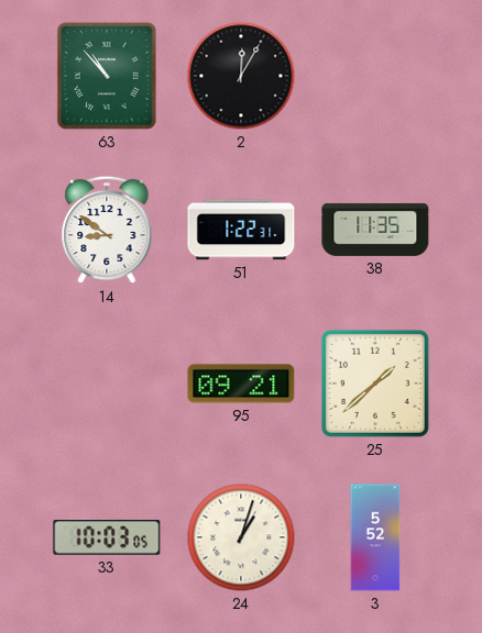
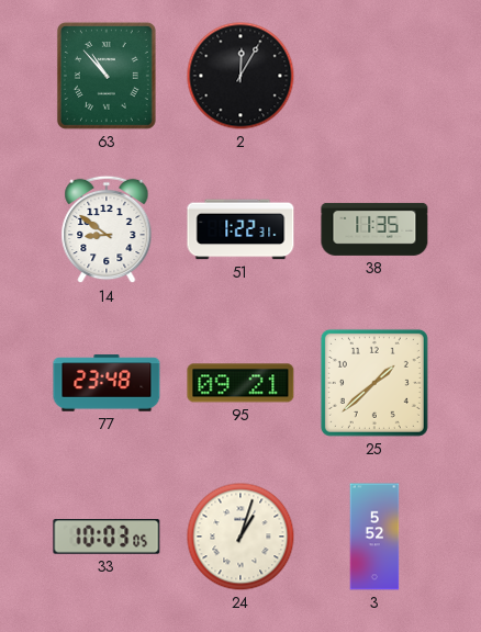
77: none -> 23:48
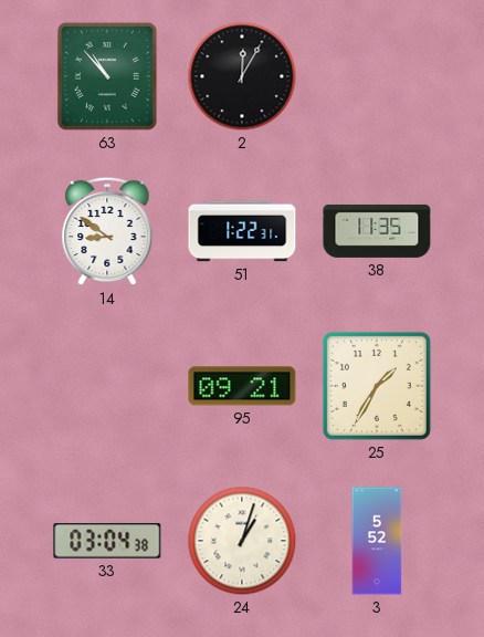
77: 23:48 -> none
25: 1:38 -> 1:35
33: 10:03 -> 03:04
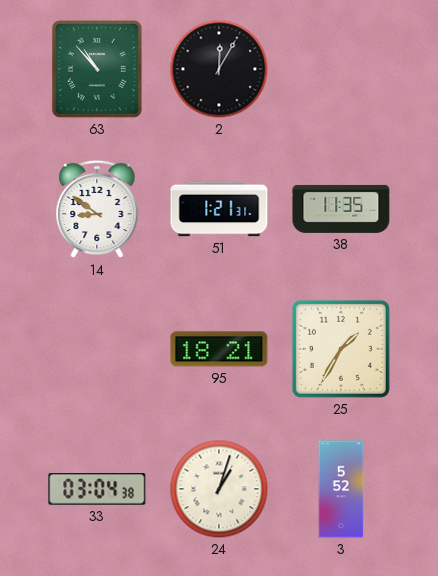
51: 1:22 -> 1:21
95: 09:21 -> 18:21
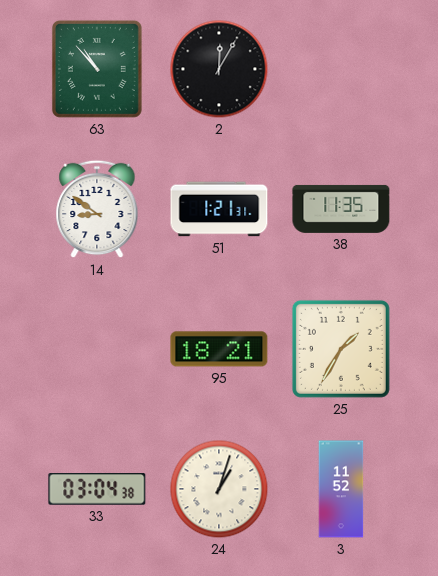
3: 5:52 -> 11:52
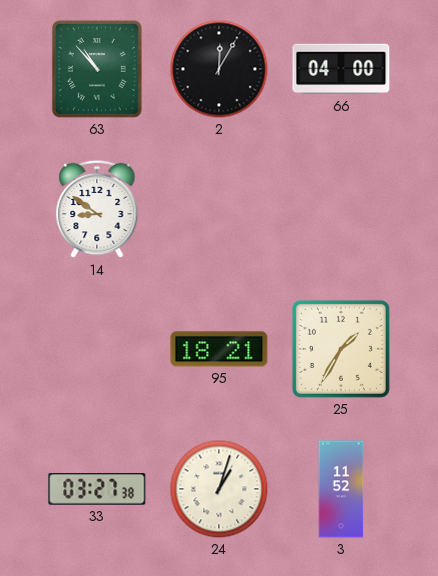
66: none -> 04:00
51: 1:21 -> none
38: 11:35 -> none
33: 03:04 -> 03:27
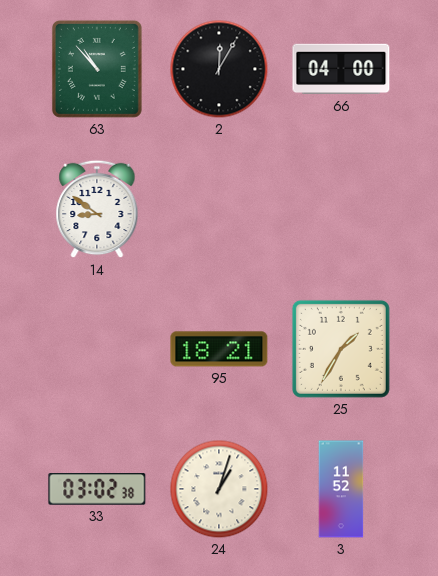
33: 03:27 -> 03:02
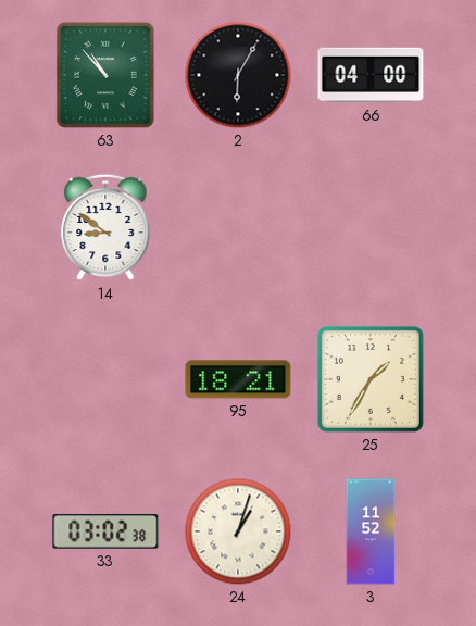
2: 12:05 -> 6:05
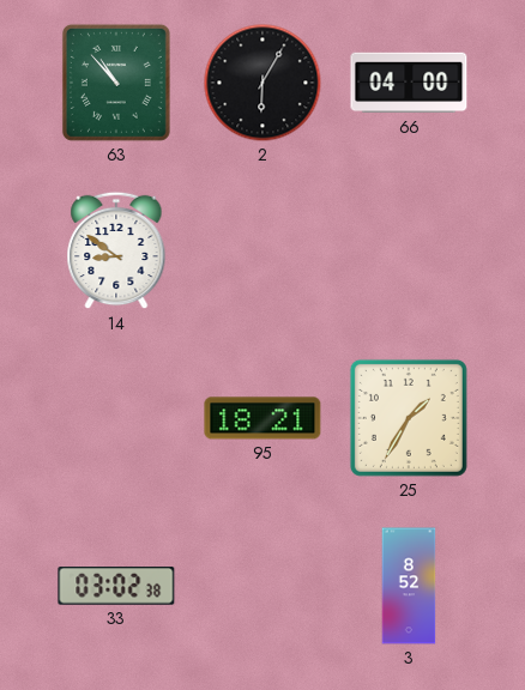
24: 1:03 -> none
3: 11:52 -> 8:52
